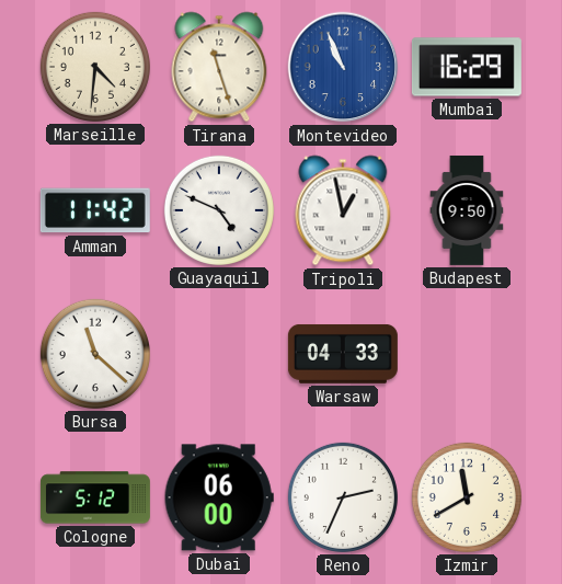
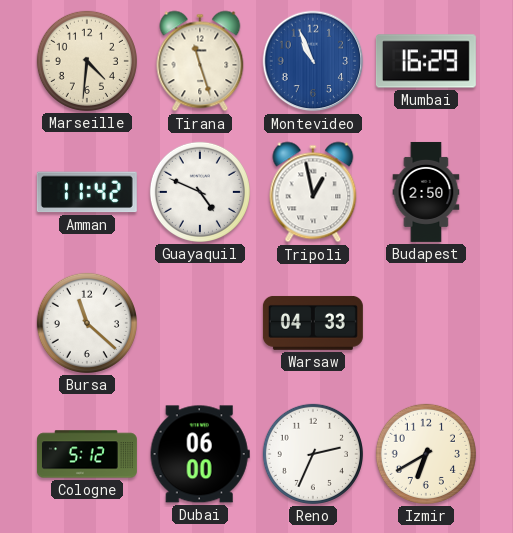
Budapest: 9:50 -> 2:50
Izmir: 11:40 -> 6:40
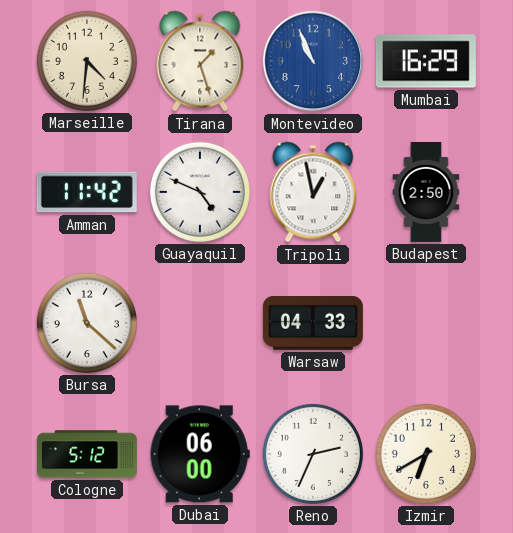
Tirana: 11:27 -> 1:27
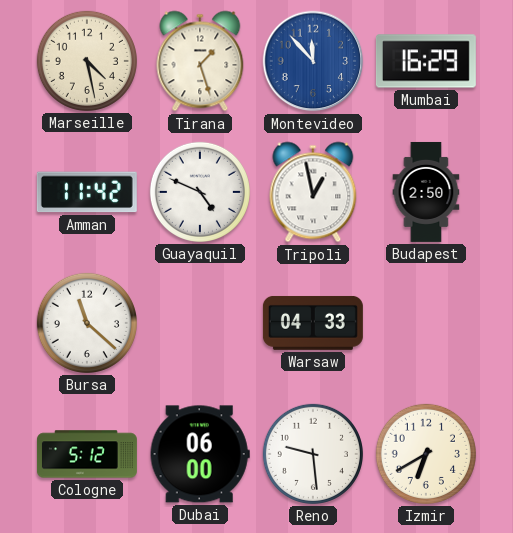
Marseille: 4:31 -> 4:28
Montevideo: 10:56 -> 11:53
Reno: 2:34 -> 9:29
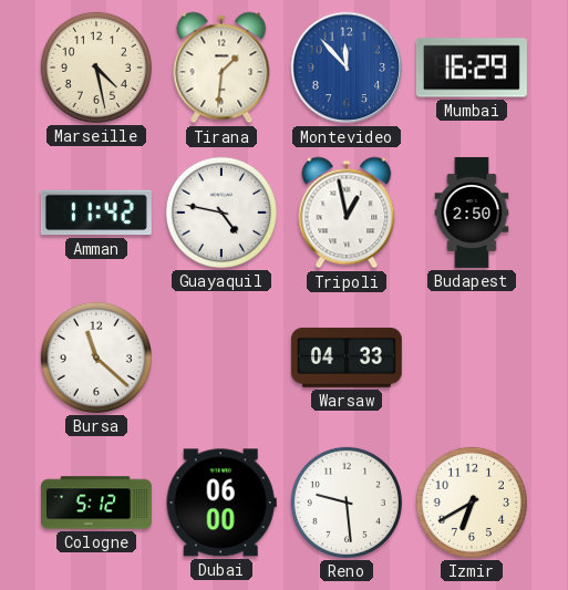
Tirana: 1:27 -> 1:31
Guayaquil: 4:49 -> 4:47
